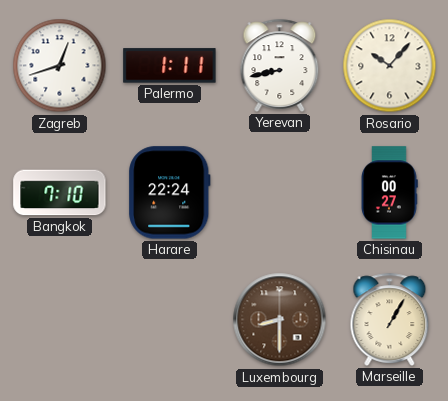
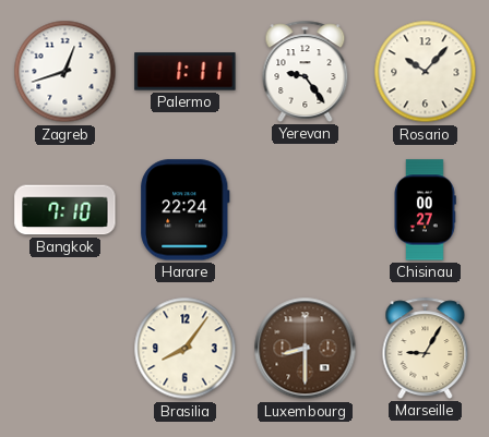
Yerevan: 8:43 -> 9:24
Brasilia: none -> 8:06
Marseille: 1:05 -> 9:05
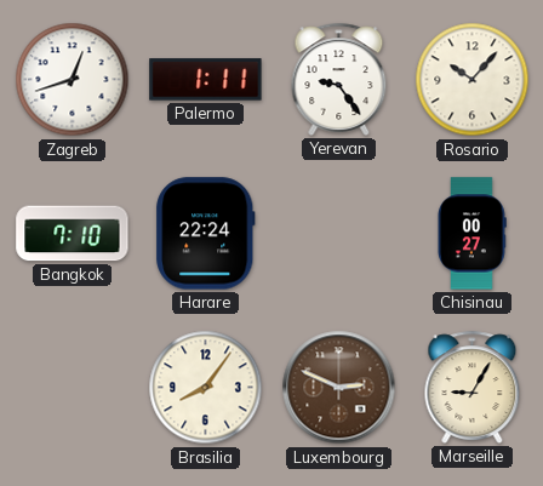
Luxembourg: 8:30 -> 2:49
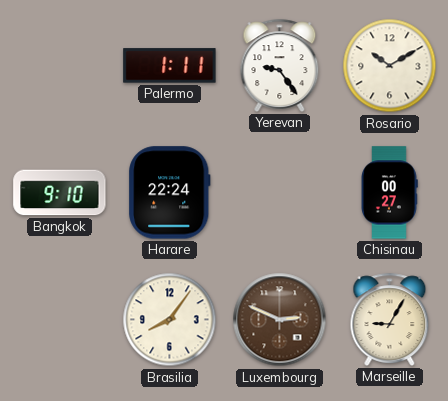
Zagreb: 12:42 -> none
Rosario: 10:07 -> 10:10
Bangkok: 7:10 -> 9:10
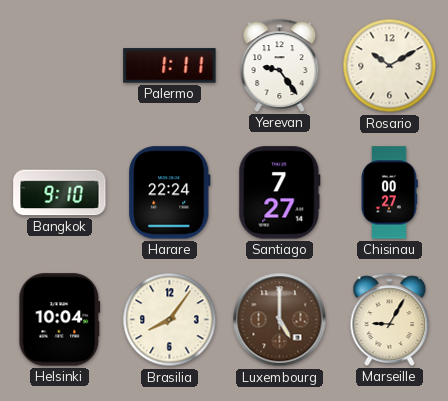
Santiago: none -> 7:27
Helsinki: none -> 10:04
Luxembourg: 2:49 -> 5:00
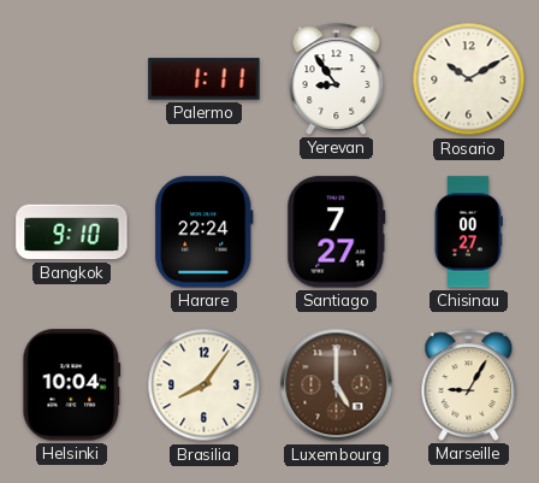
Yerevan: 9:24 -> 8:54
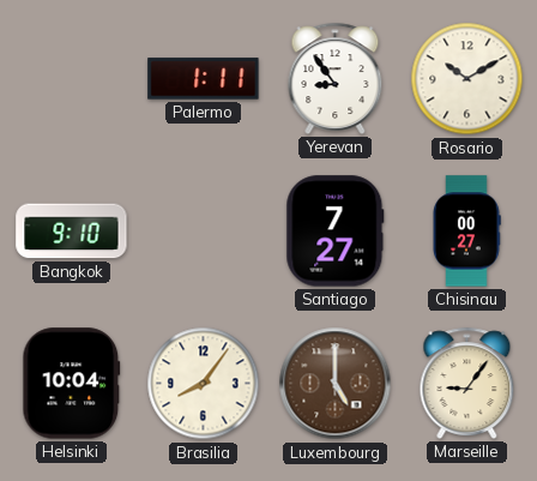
Harare: 22:24 -> none
Marseille: 9:05 -> 9:06
